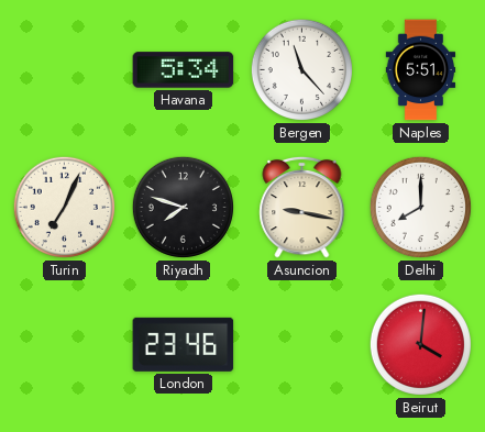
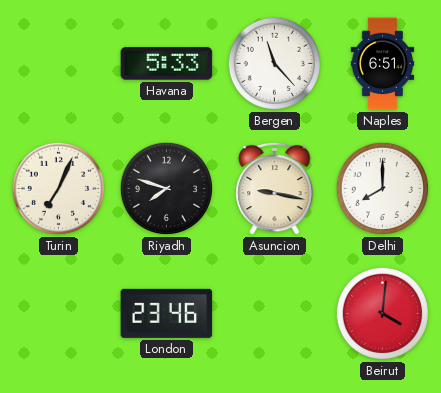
Havana: 5:34 -> 5:33
Naples: 5:51 -> 6:51
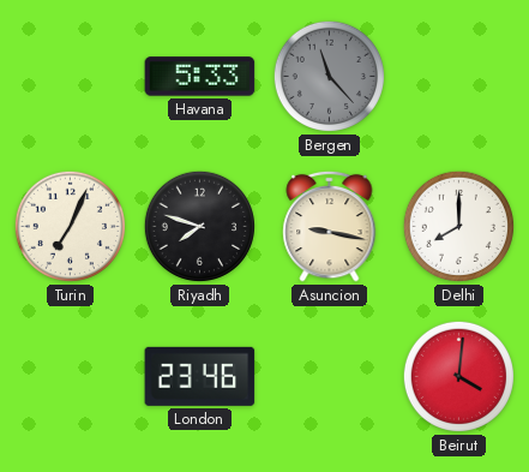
Bergen dial: white -> grey
Naples: 6:51 -> none
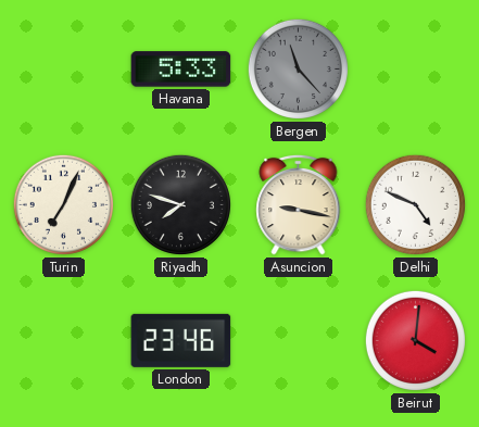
Delhi: 8:00 -> 4:49
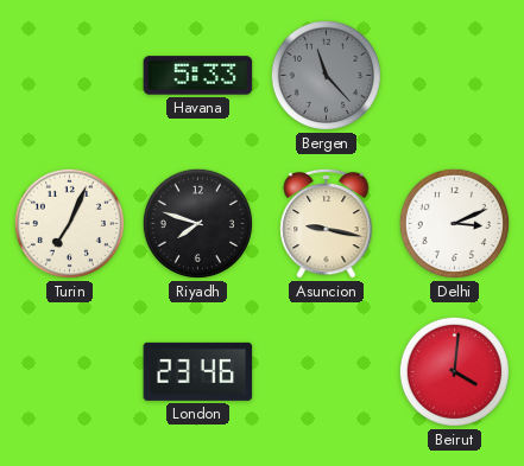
Delhi: 4:49 -> 3:11
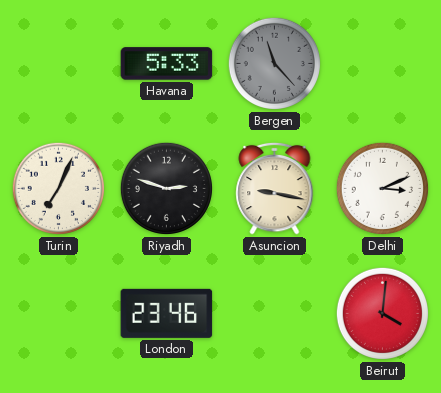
Riyadh: 7:48 -> 2:48
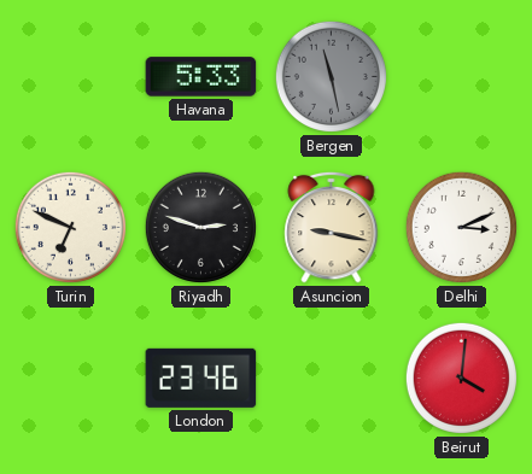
Bergen: 11:23 -> 11:28
Turin: 7:04 -> 6:49
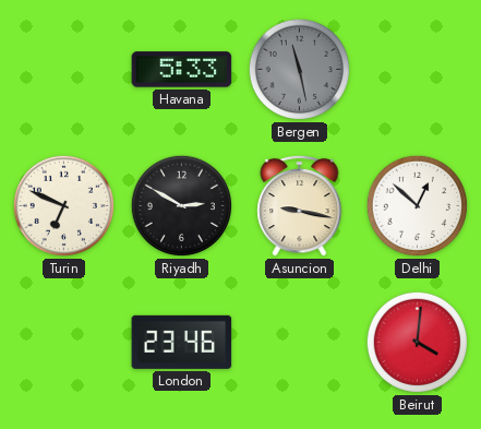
Riyadh: 2:48 -> 2:50
Delhi: 3:11 -> 12:52
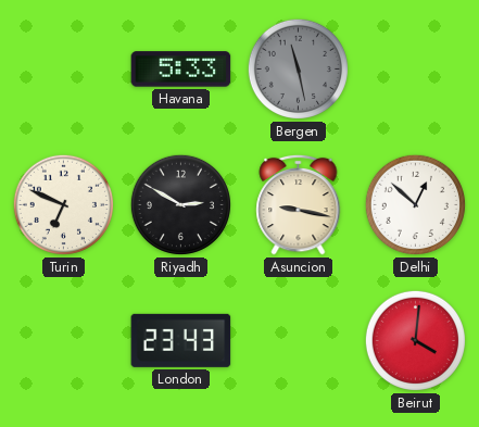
London: 23:46 -> 23:43
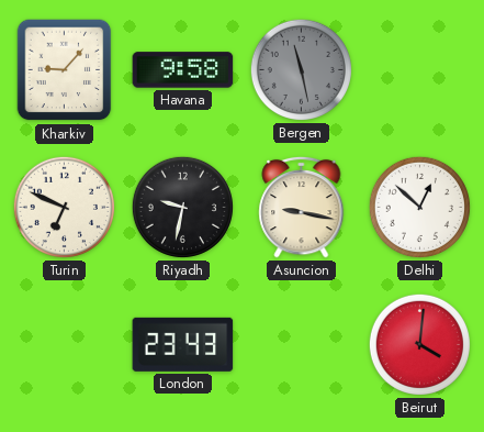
Kharkiv: none -> 9:07
Havana: 5:33 -> 9:58
Riyadh: 2:50 -> 9:32
